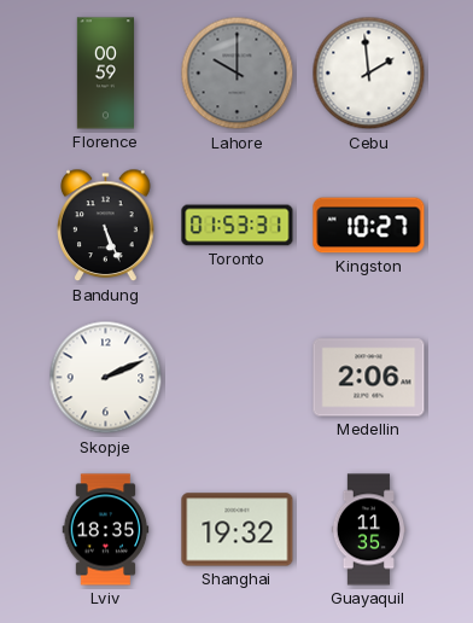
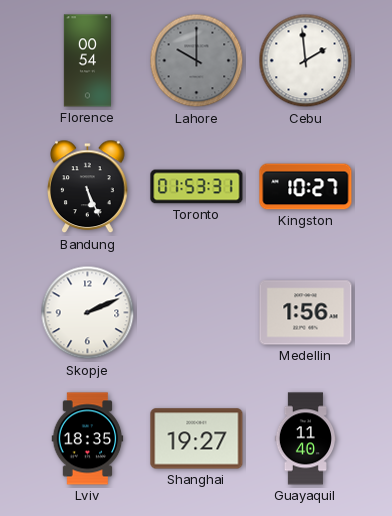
Florence: 00:59 -> 00:54
Medellin: 2:06 -> 1:56
Shanghai: 19:32 -> 19:27
Guayaquil: 11:35 -> 11:40
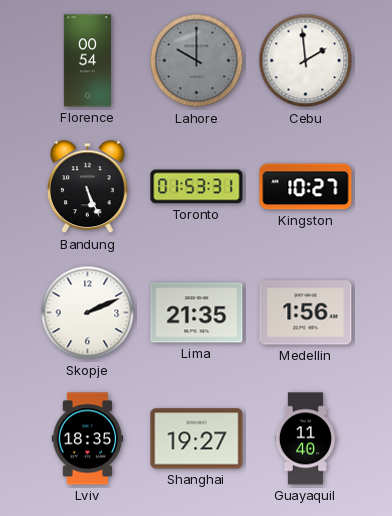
Lima: none -> 21:35
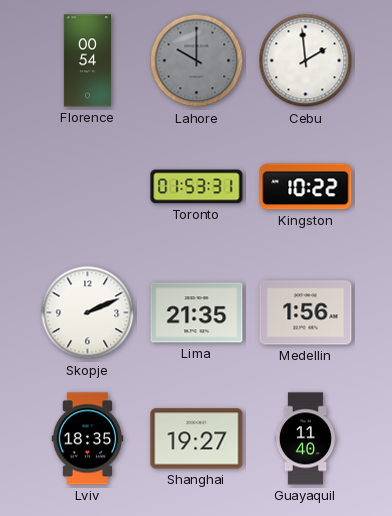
Bandung: 5:26 -> none
Kingston: 10:27 -> 10:22
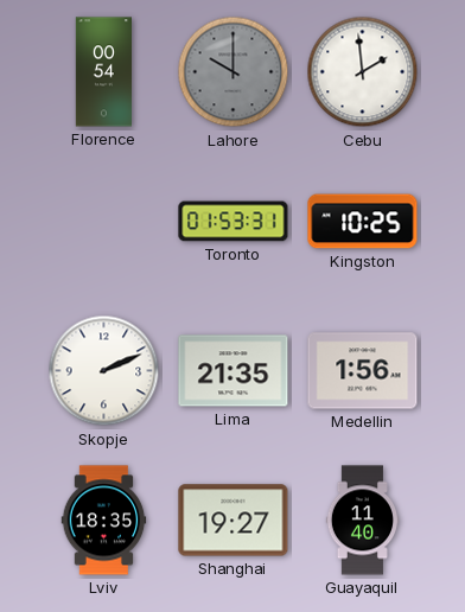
Kingston: 10:22 -> 10:25
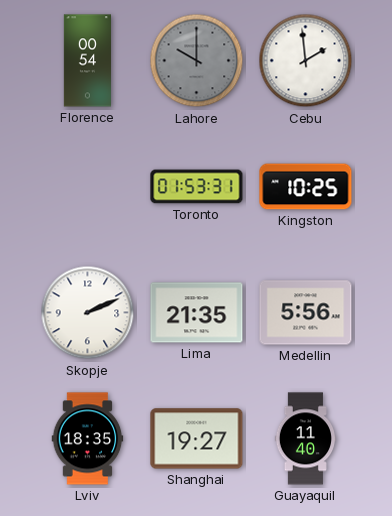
Medellin: 1:56 -> 5:56
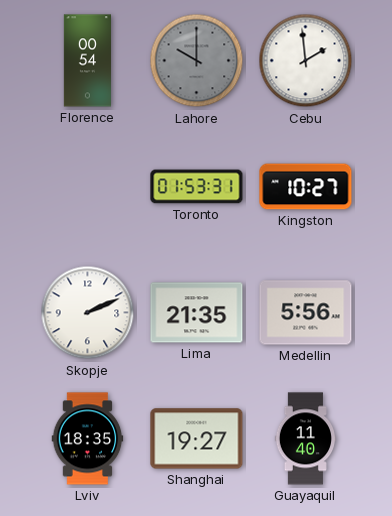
Kingston: 10:25 -> 10:27
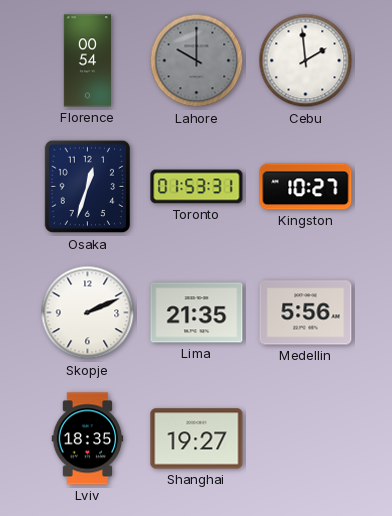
Osaka: none -> 12:33
Guayaquil: 11:40 -> none
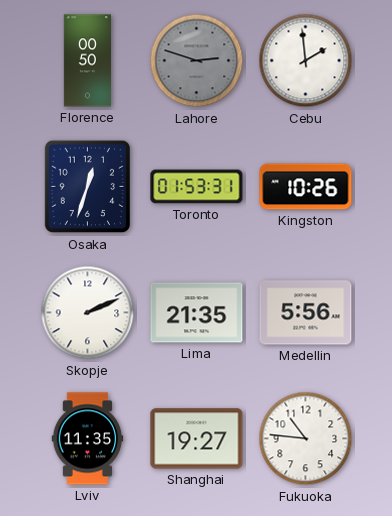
Florence: 00:54 -> 00:50
Lahore: 10:00 -> 2:48
Kingston: 10:27 -> 10:26
Lviv: 18:35 -> 11:35
Fukuoka: none -> 10:46
